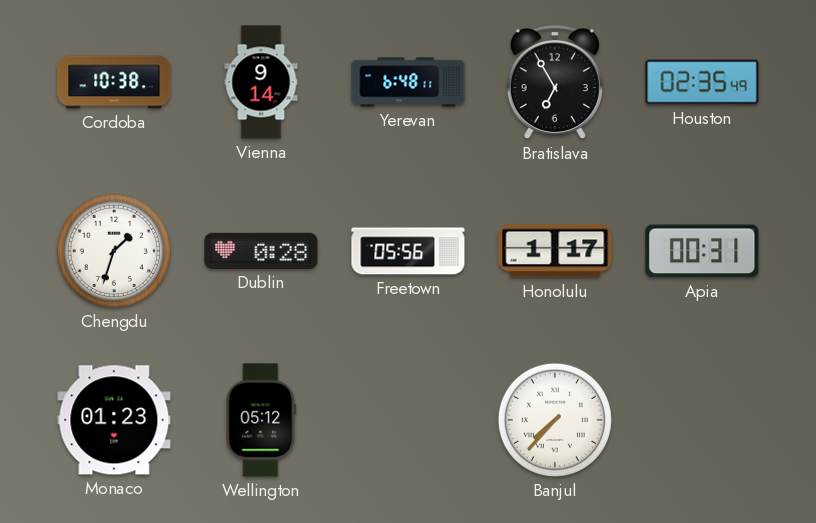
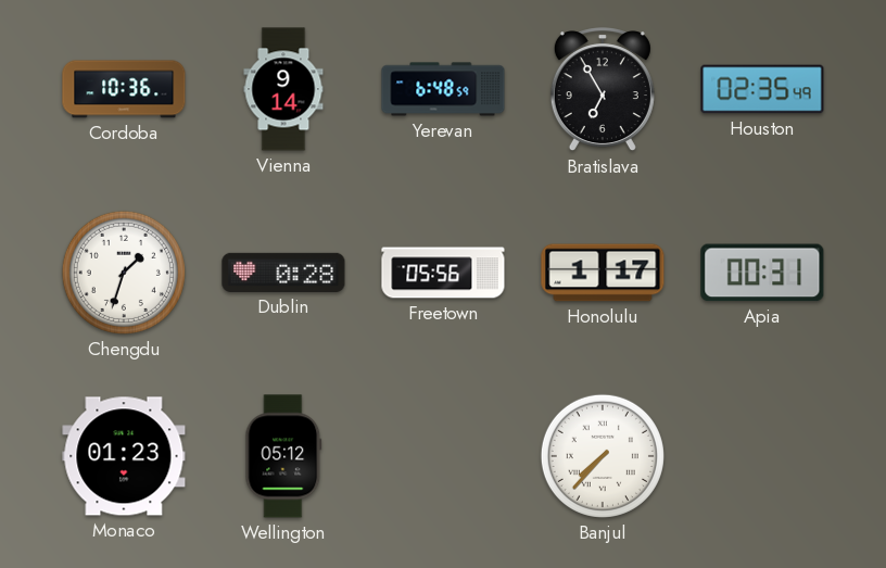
Cordoba: 10:38 -> 10:36
Yerevan: 6:48:11 -> 6:48:59
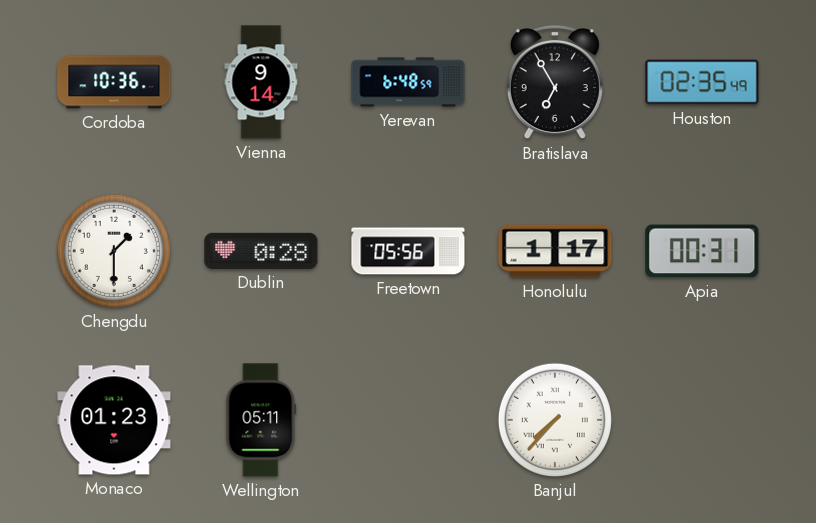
Chengdu: 1:33 -> 1:30
Wellington: 05:12 -> 05:11
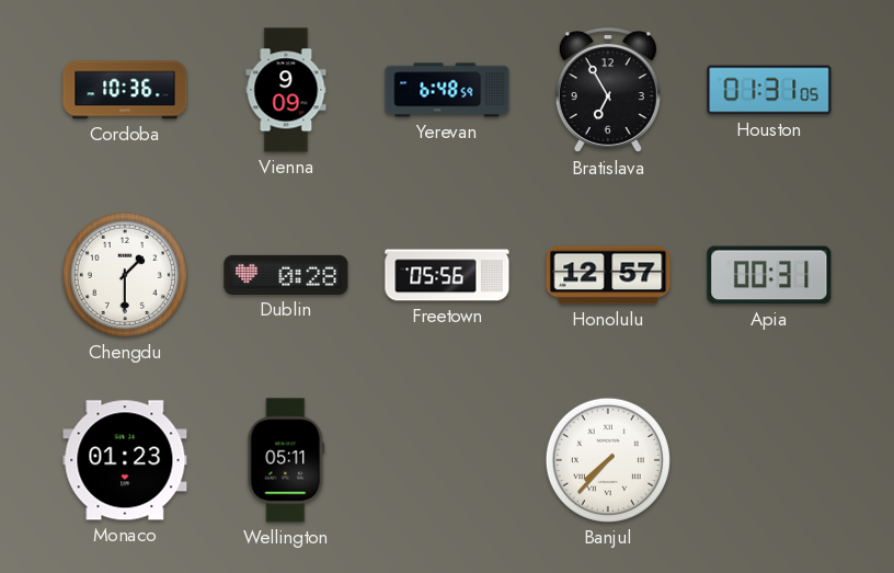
Vienna: 9:14 -> 9:09
Houston: 02:35 -> 01:31
Honolulu: 1:17 -> 12:57
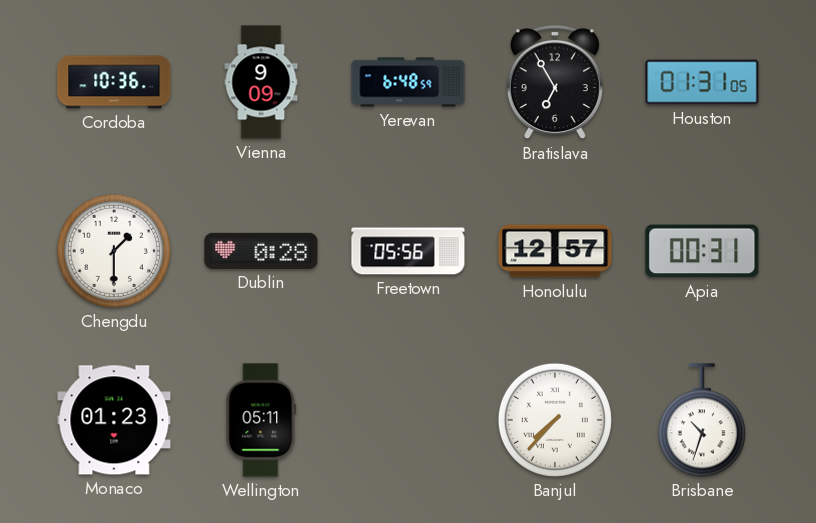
Brisbane: none -> 10:33
